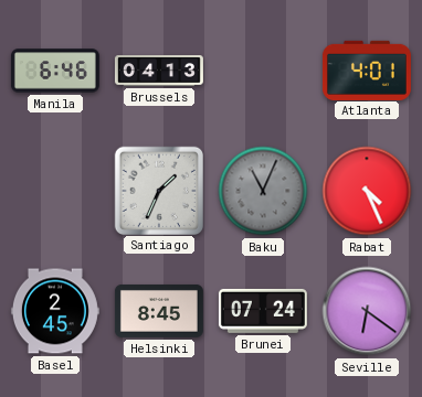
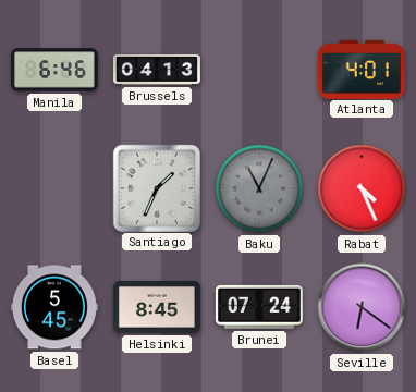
Basel: 2:45 -> 5:45
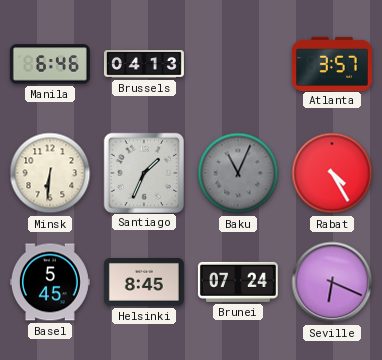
Atlanta: 4:01 -> 3:57
Minsk: none -> 6:31
Rabat: 4:26 -> 4:25
Seville: 6:21 -> 6:19
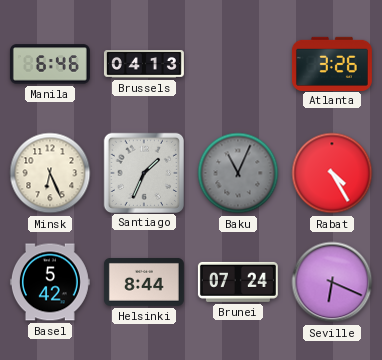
Atlanta: 3:57 -> 3:26
Minsk: 6:31 -> 6:26
Basel: 5:45 -> 5:42
Helsinki: 8:45 -> 8:44
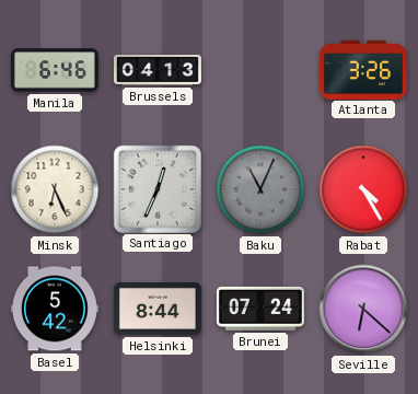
Santiago: 1:34 -> 12:34
Seville: 6:19 -> 6:22
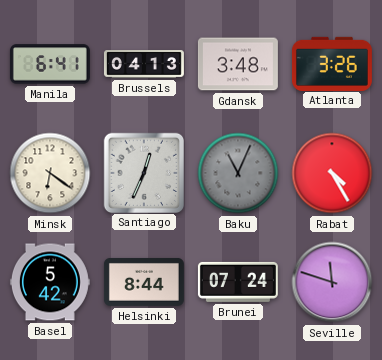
Manila: 6:46 -> 6:41
Gdansk: none -> 3:48
Minsk: 6:26 -> 6:21
Seville: 6:22 -> 11:48
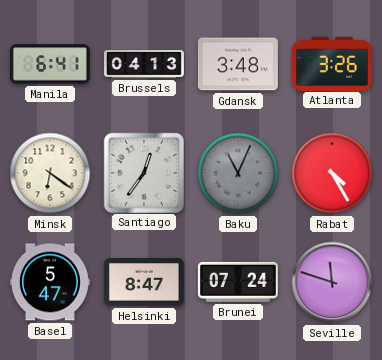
Santiago: 12:34 -> 12:36
Basel: 5:42 -> 5:47
Helsinki: 8:44 -> 8:47
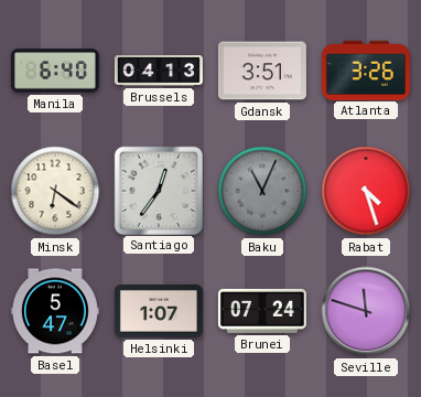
Manila: 6:41 -> 6:40
Gdansk: 3:48 -> 3:51
Rabat: 4:25 -> 4:27
Helsinki: 8:47 -> 1:07
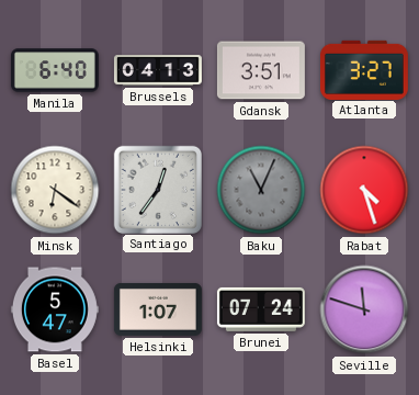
Atlanta: 3:26 -> 3:27
